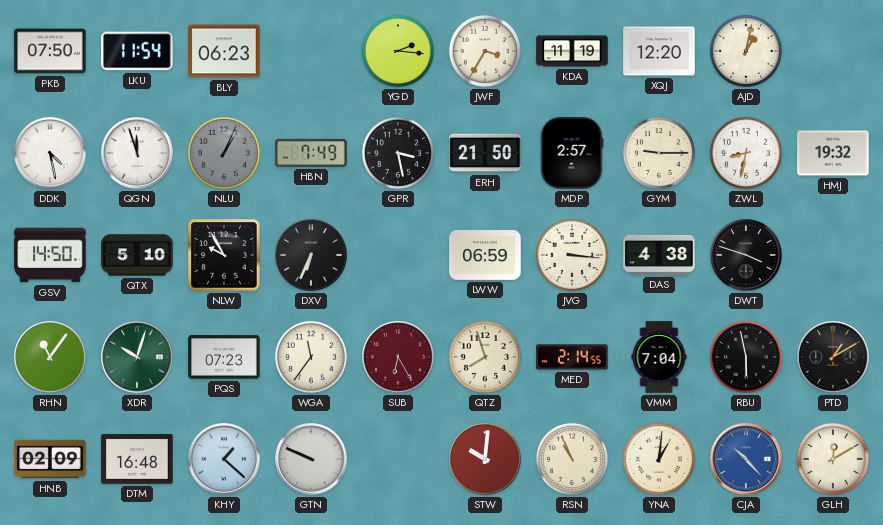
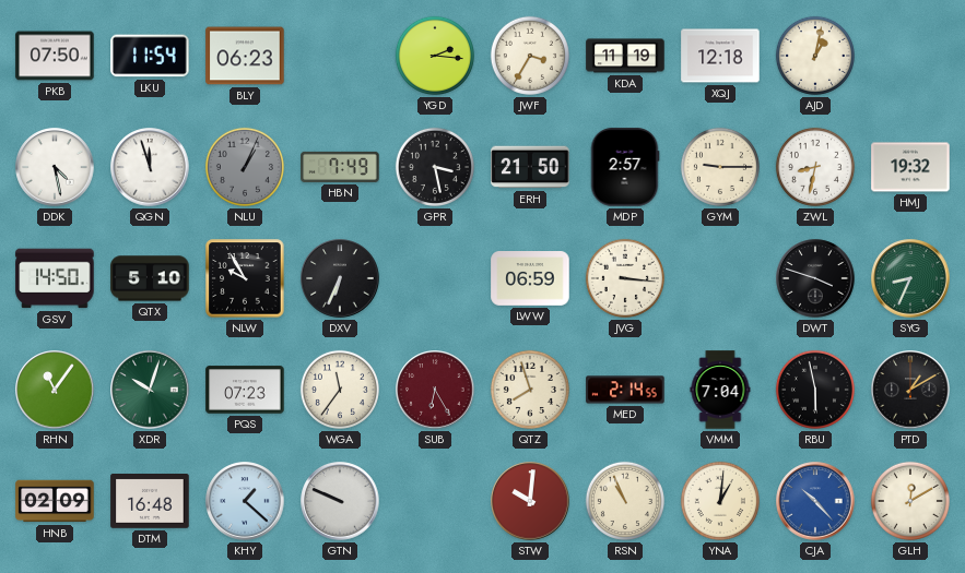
XQJ: 12:20 -> 12:18
DAS: 4:38 -> none
SYG: none -> 8:34
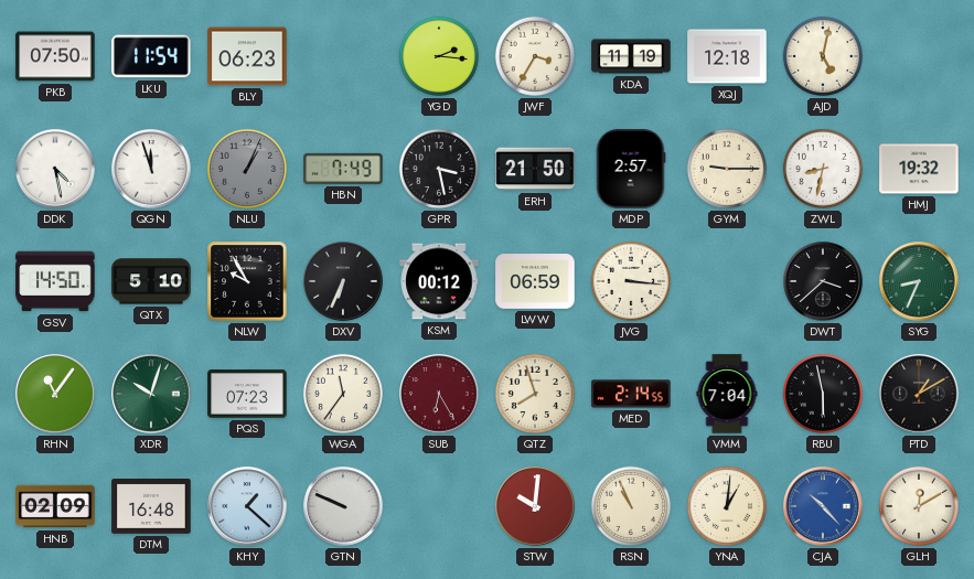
AJD: 1:02 -> 5:02
KSM: none -> 00:12
DWT: 3:48 -> 3:38
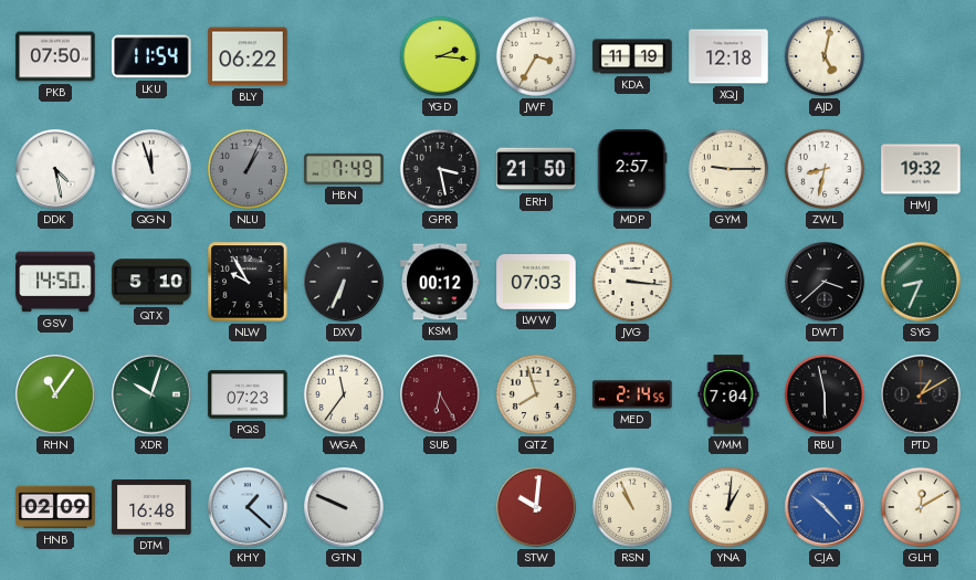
BLY: 06:23 -> 06:22
LWW: 06:59 -> 07:03
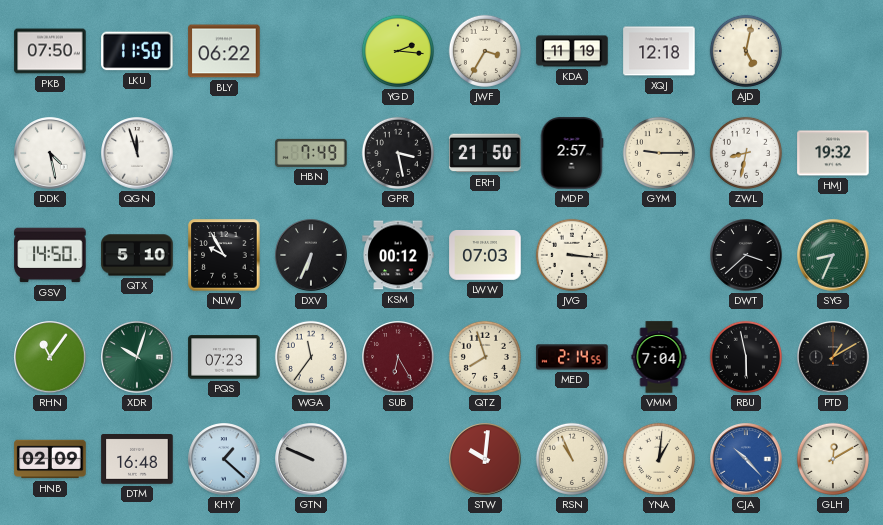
LKU: 11:54 -> 11:50
NLU: 1:04 -> none
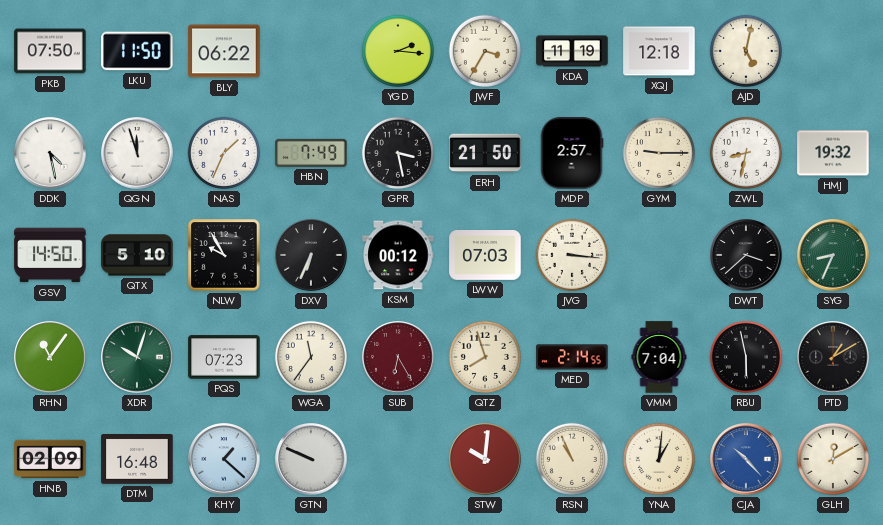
NAS: none -> 1:34
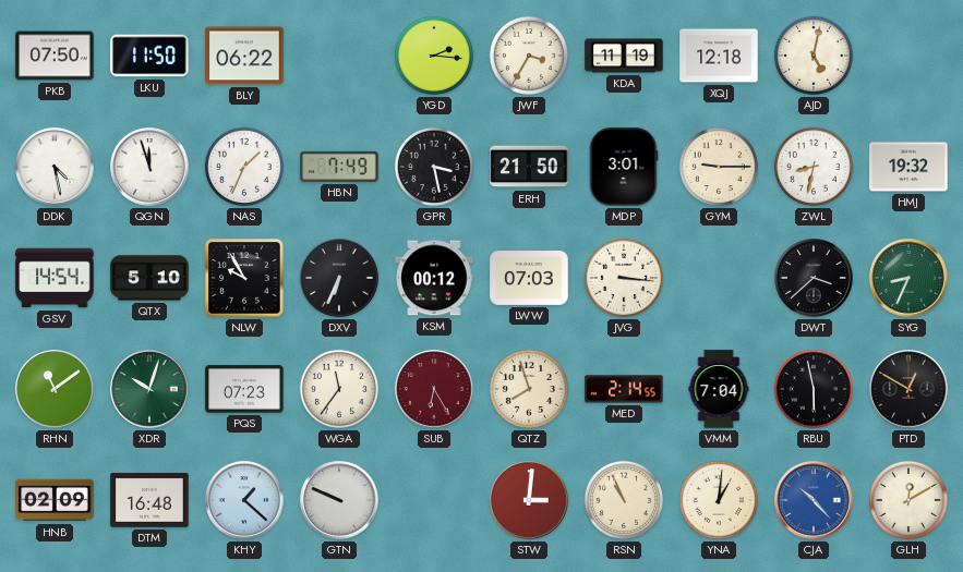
MDP: 2:57 -> 3:01
GSV: 14:50 -> 14:54
RHN: 11:06 -> 11:09
PTD: 1:10 -> 12:50
STW: 10:01 -> 3:01
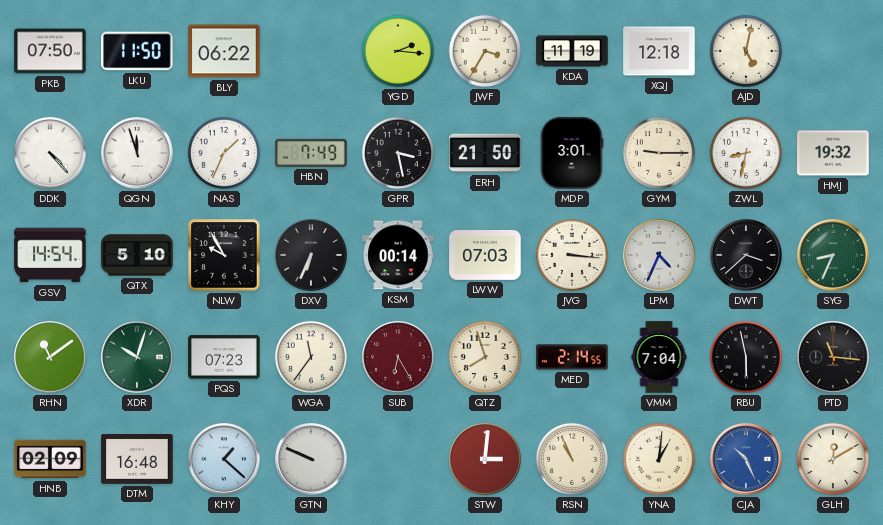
DDK: 4:28 -> 4:23
KSM: 00:12 -> 00:14
LPM: none -> 4:34
PTD: 12:50 -> 11:16
CJA: 10:23 -> 10:26
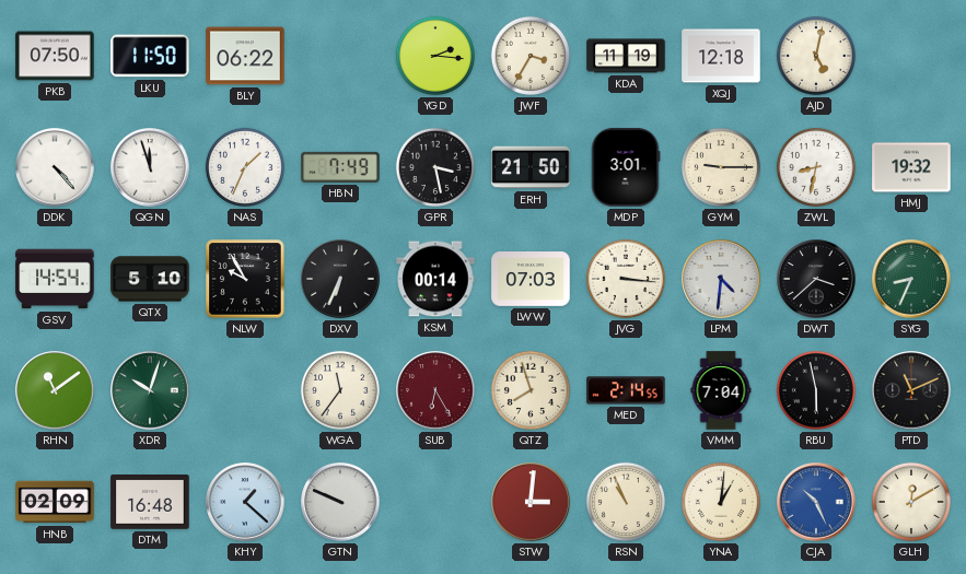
LPM: 4:34 -> 4:31
PQS: 07:23 -> none
PTD: 11:16 -> 11:11
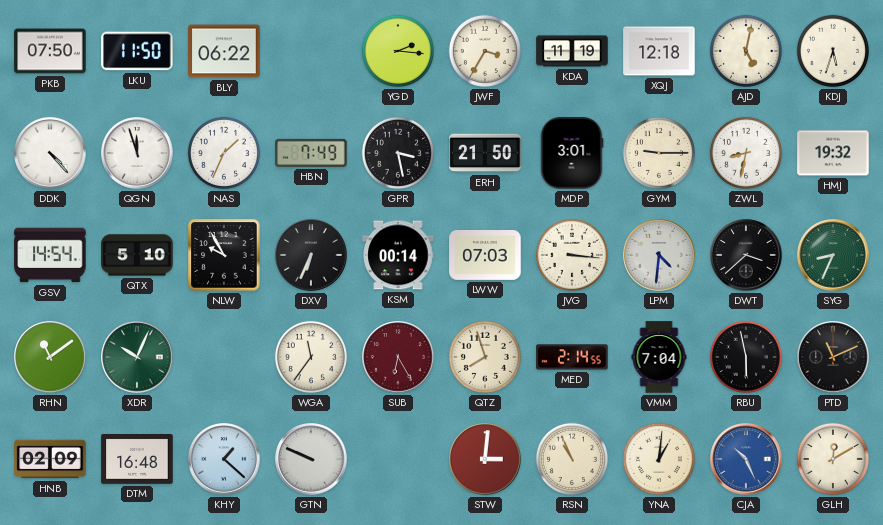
KDJ: none -> 5:33
XDR: 10:03 -> 10:04
